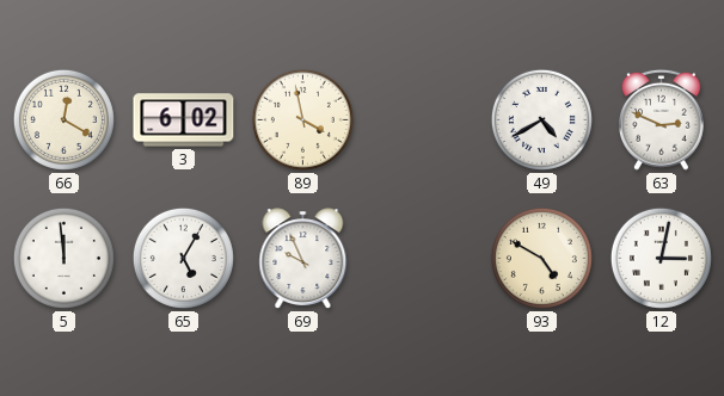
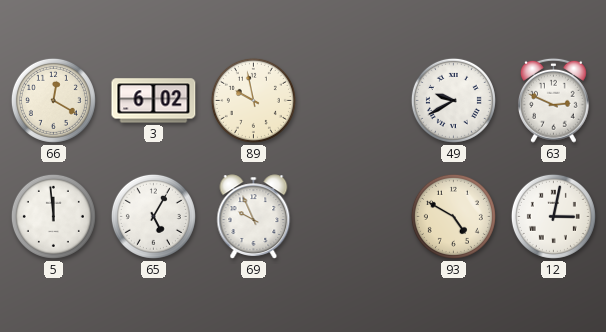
89: 3:58 -> 9:58
49: 4:40 -> 9:40
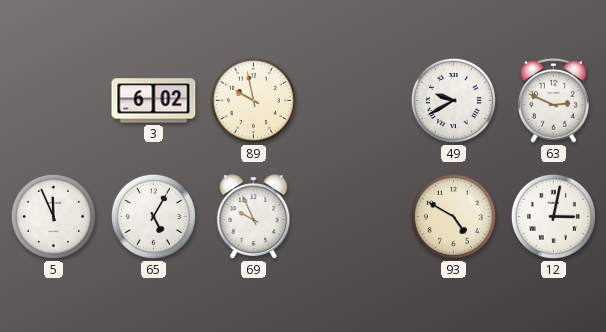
66: 12:20 -> none
5: 11:59 -> 11:56
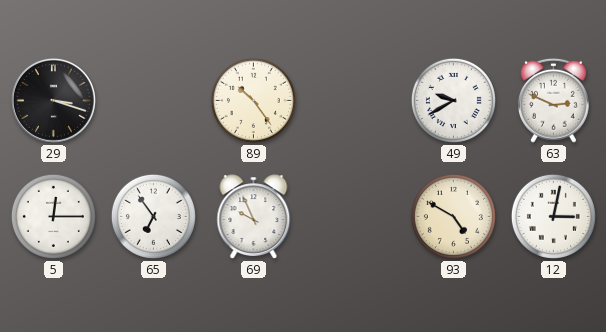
29: none -> 3:18
3: 6:02 -> none
89: 9:58 -> 10:24
5: 11:56 -> 12:15
65: 5:05 -> 6:54
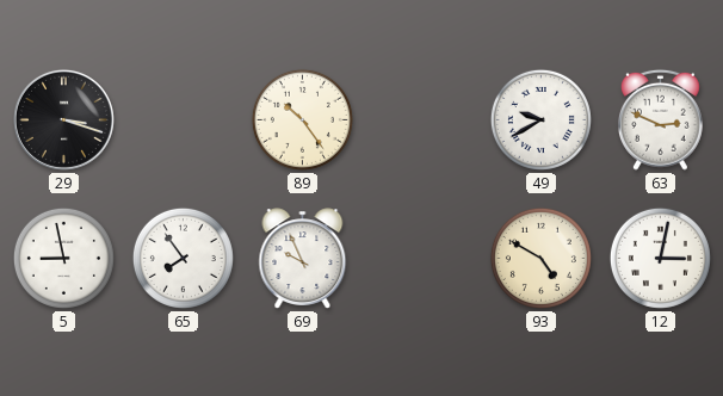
5: 12:15 -> 8:58
65: 6:54 -> 7:54
